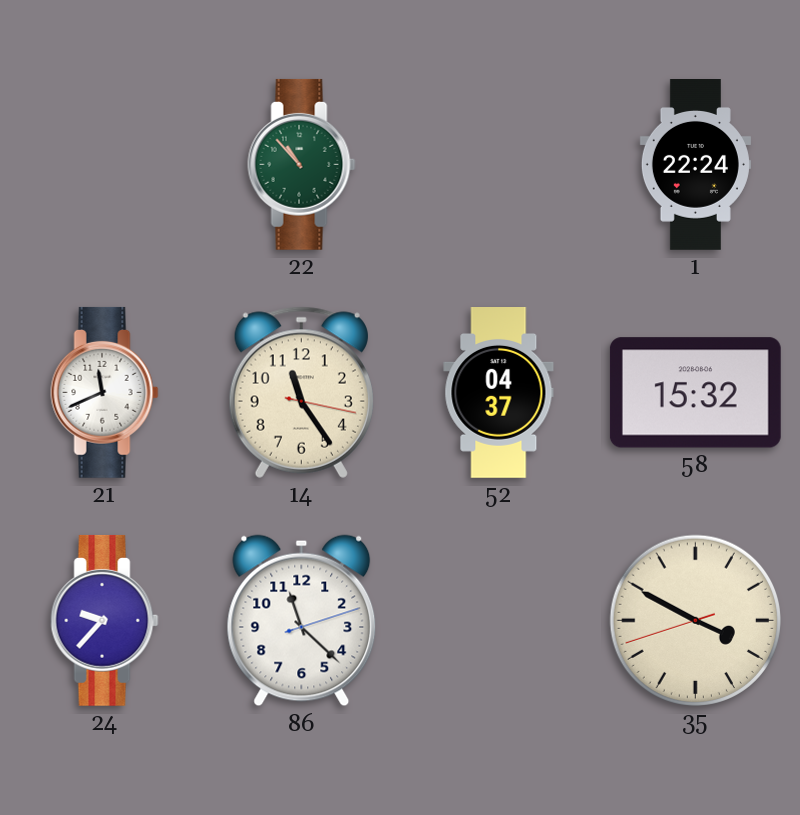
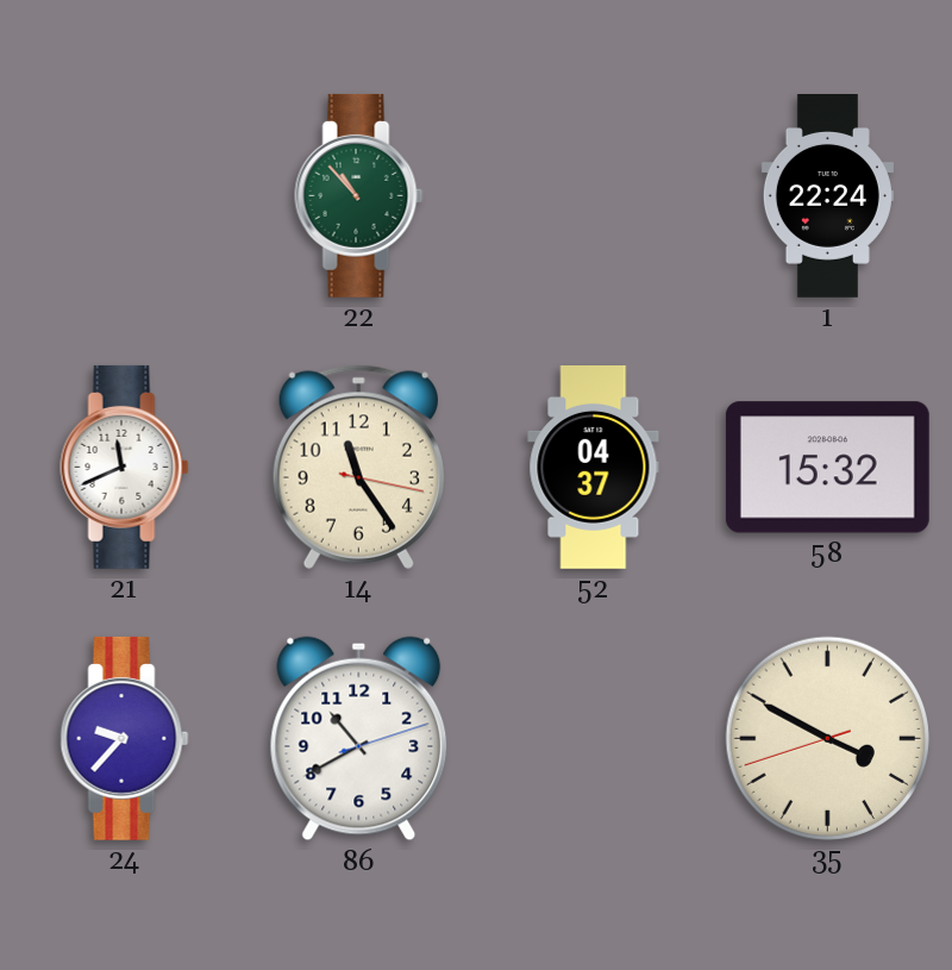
86: 11:22 -> 10:40
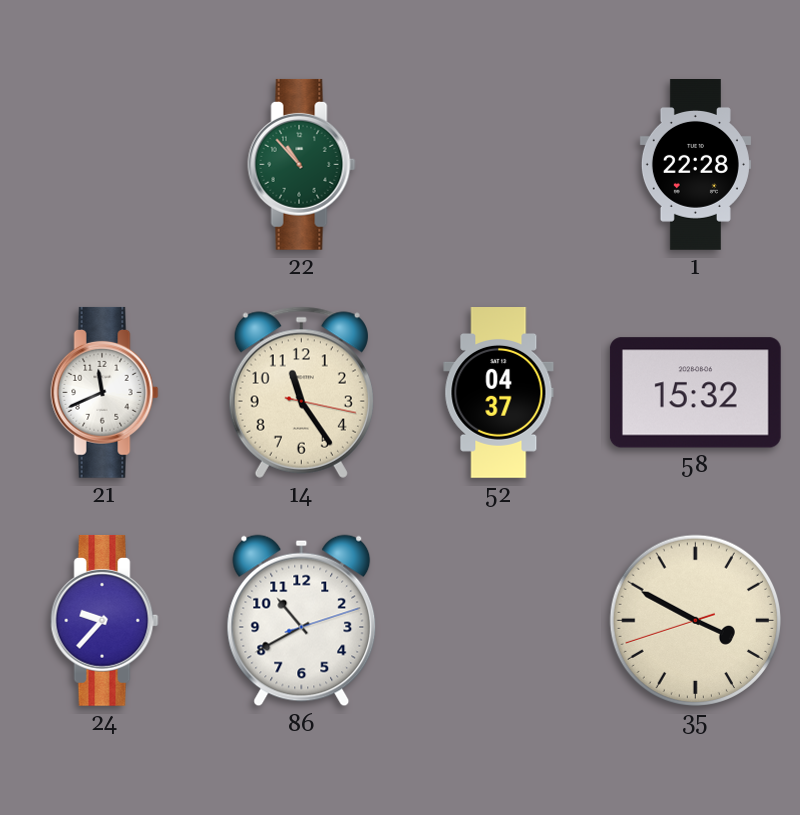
1: 22:24 -> 22:28
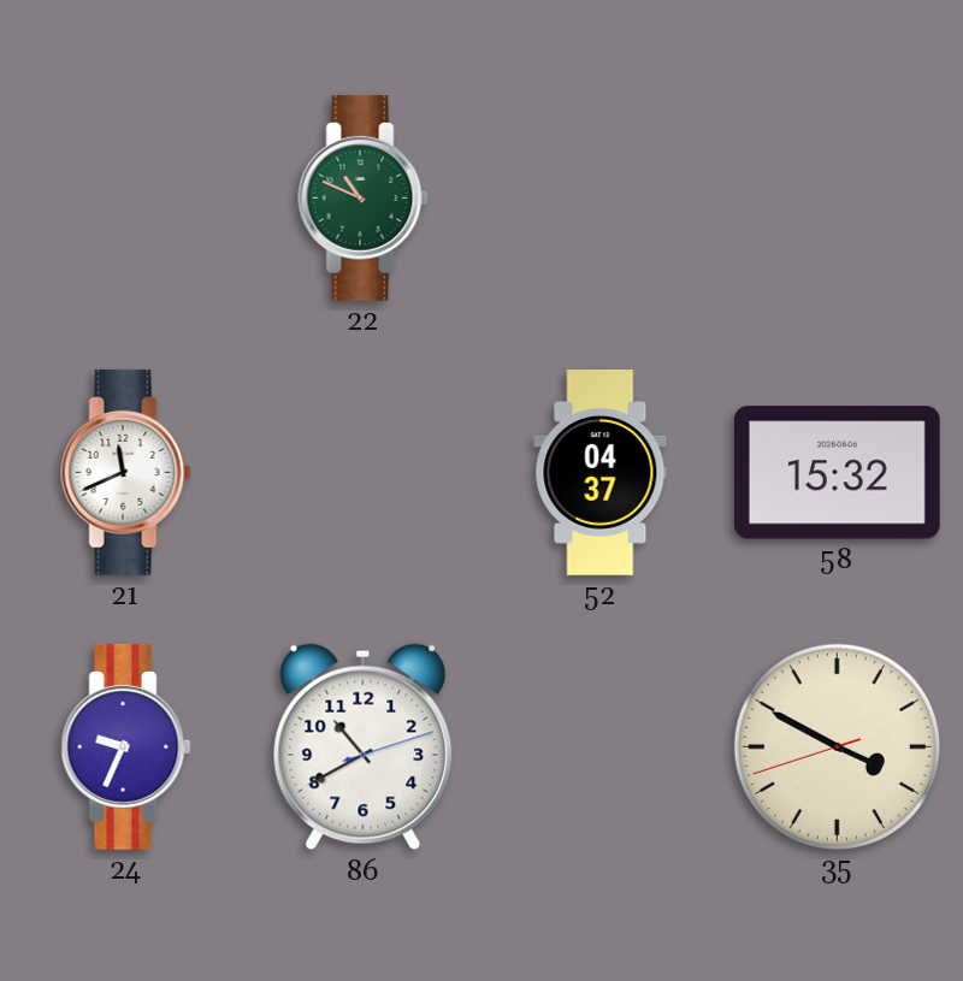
22: 10:53 -> 10:49
1: 22:28 -> none
14: 11:24 -> none
24: 9:37 -> 9:34
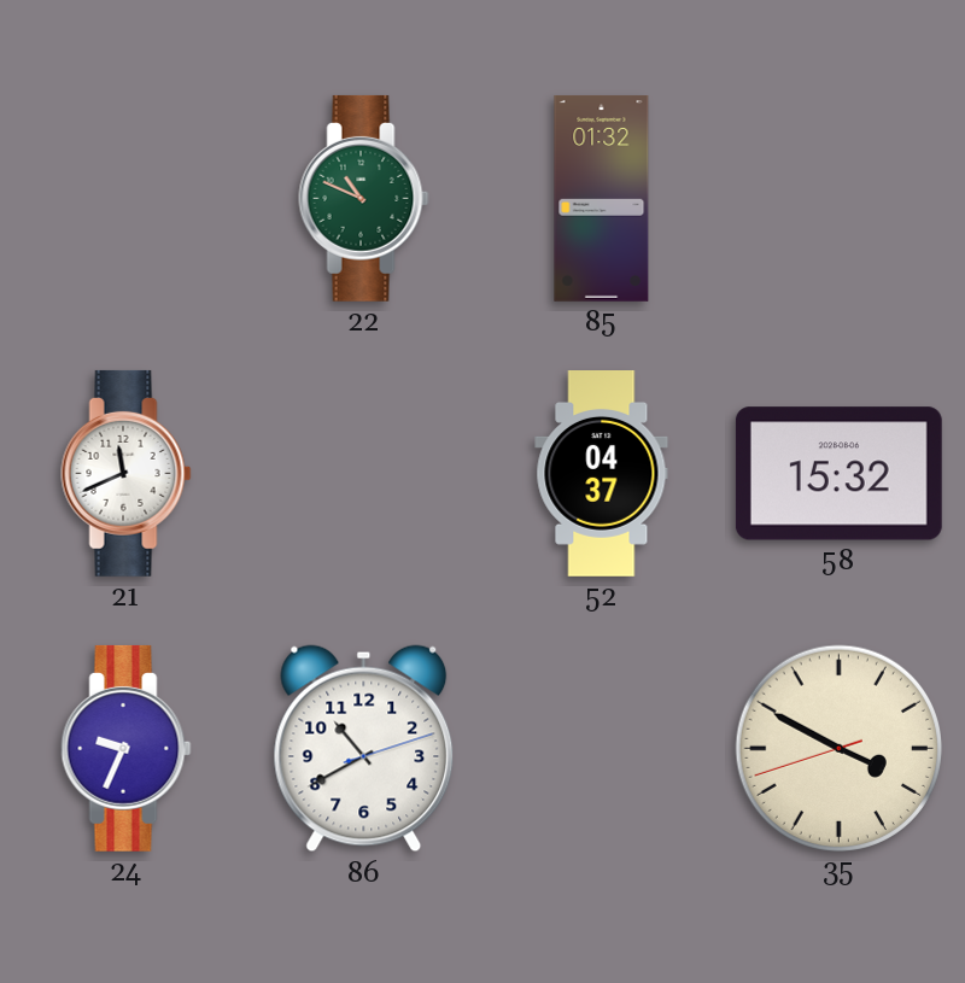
85: none -> 01:32
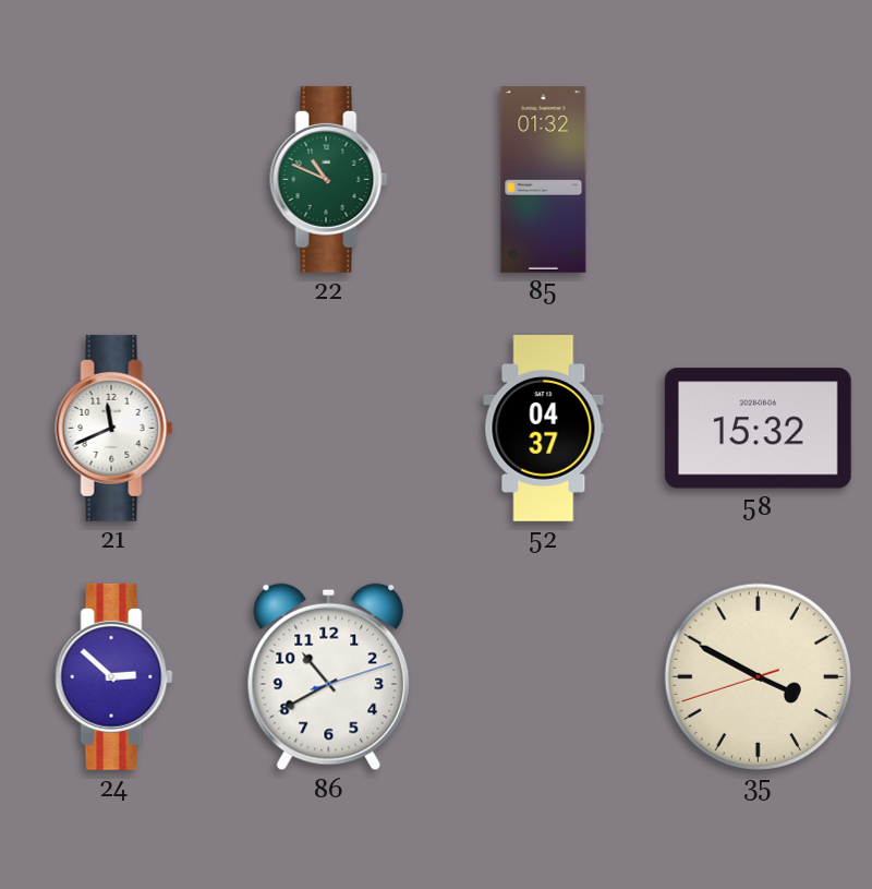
24: 9:34 -> 2:52
